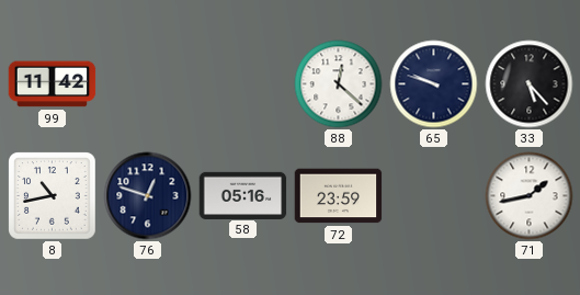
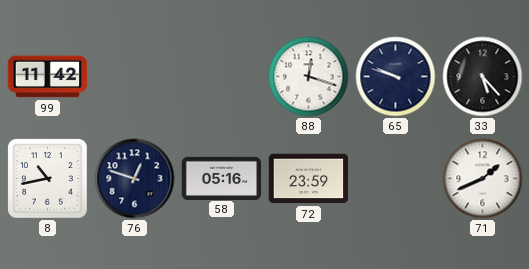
88: 12:22 -> 12:18
71: 1:43 -> 1:41
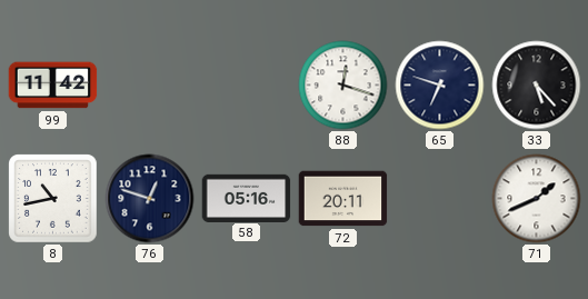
65: 9:48 -> 6:48
72: 23:59 -> 20:11
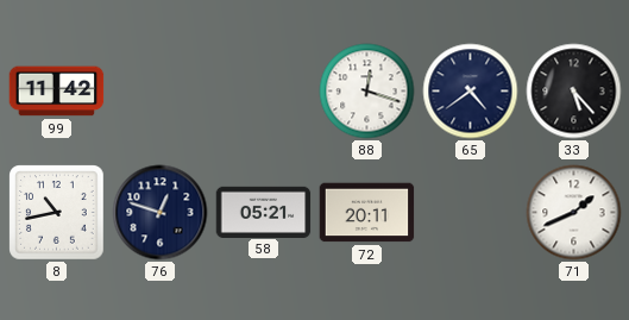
65: 6:48 -> 4:39
58: 05:16 -> 05:21
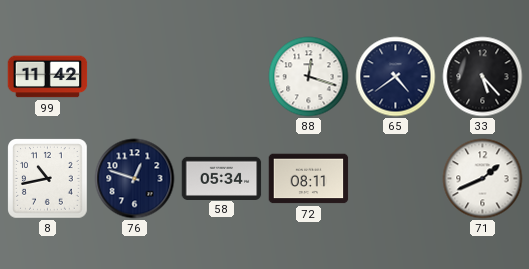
58: 05:21 -> 05:34
72: 20:11 -> 08:11
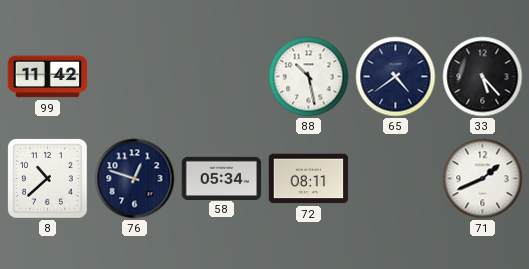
88: 12:18 -> 10:28
8: 10:43 -> 10:38
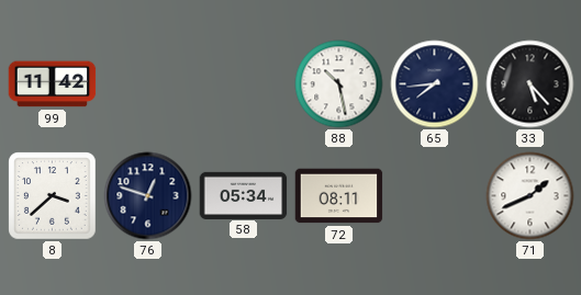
65: 4:39 -> 7:44
8: 10:38 -> 3:38
